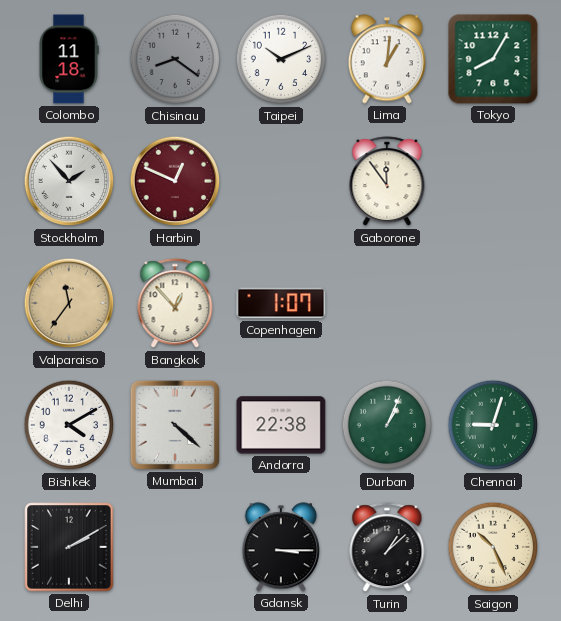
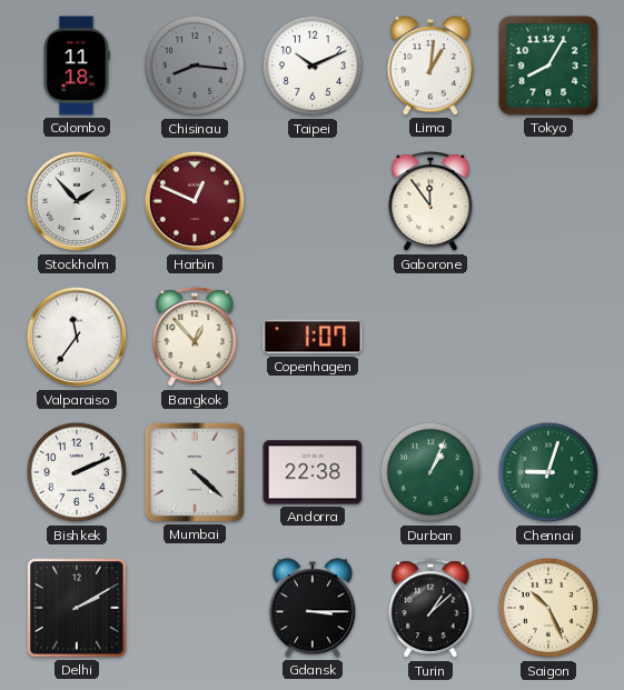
Chisinau: 8:21 -> 8:16
Valparaiso dial: champagne -> white
Bishkek: 4:10 -> 2:11
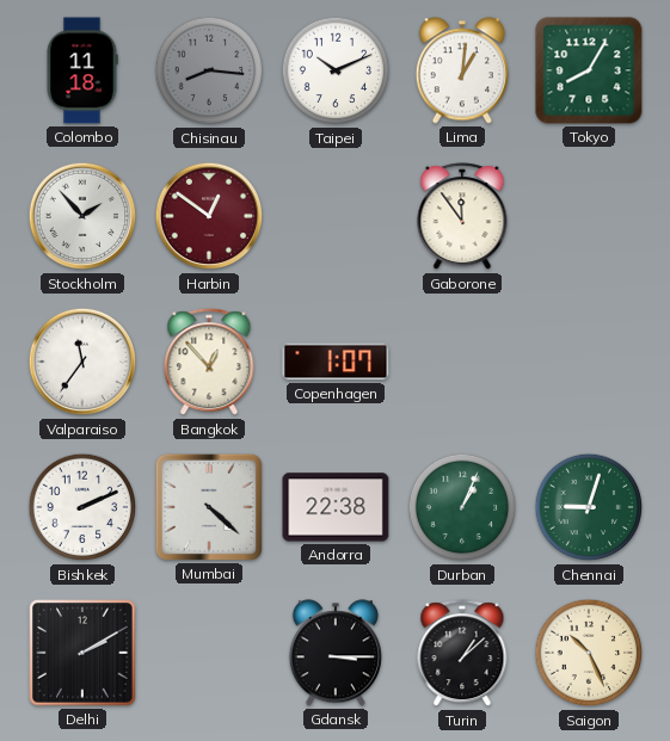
Harbin: 12:49 -> 12:51
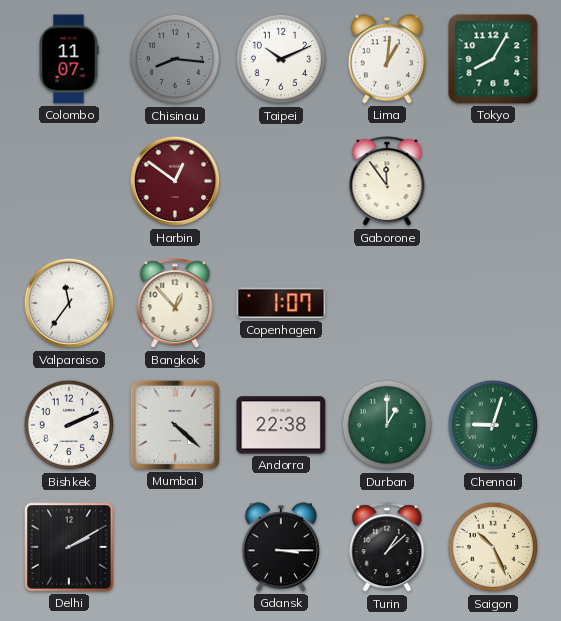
Colombo: 11:18 -> 11:07
Stockholm: 1:53 -> none
Durban: 1:04 -> 1:00
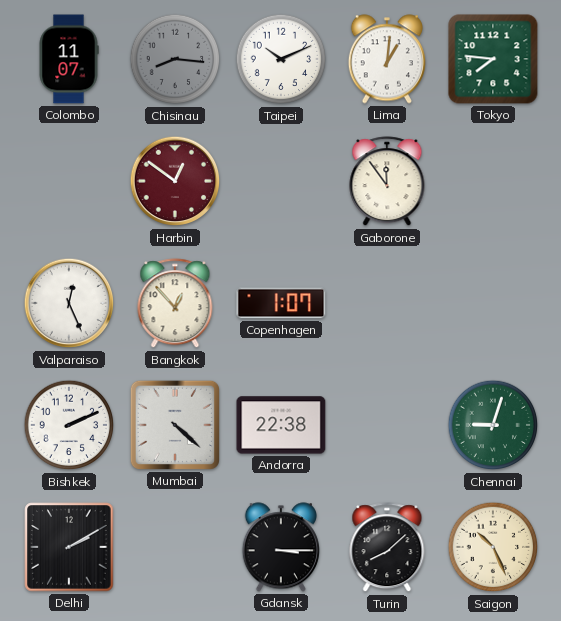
Tokyo: 8:05 -> 7:46
Valparaiso: 11:36 -> 12:26
Durban: 1:00 -> none
Turin: 1:08 -> 8:08
